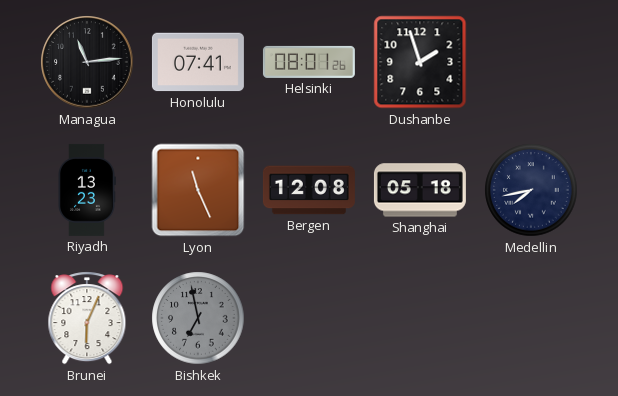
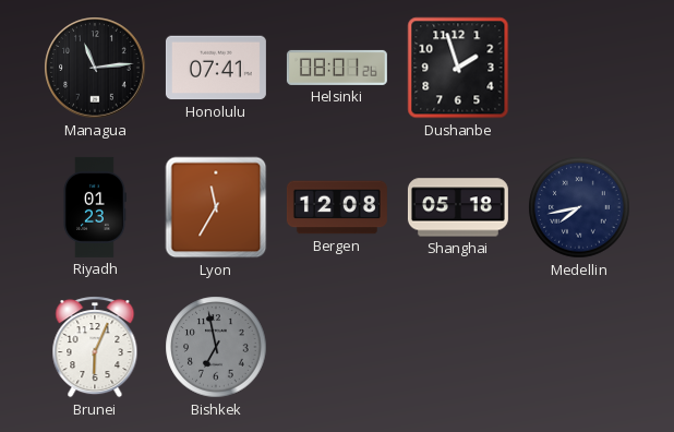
Riyadh: 13:23 -> 01:23
Lyon: 11:26 -> 11:35
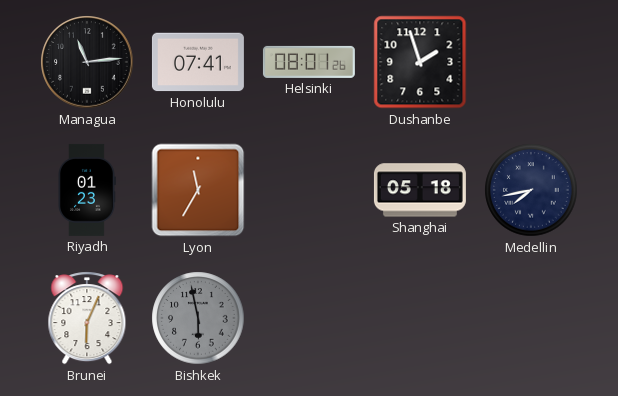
Bergen: 12:08 -> none
Bishkek: 6:58 -> 5:58
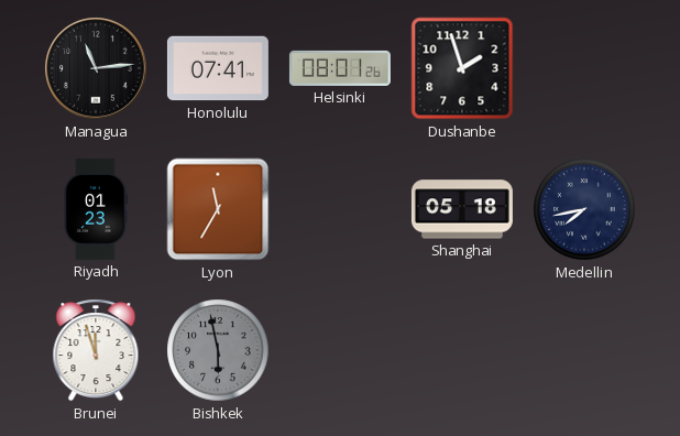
Brunei: 6:04 -> 11:57
